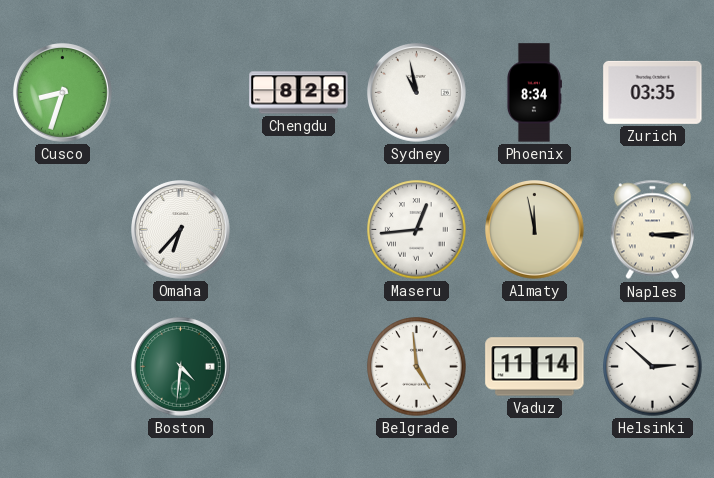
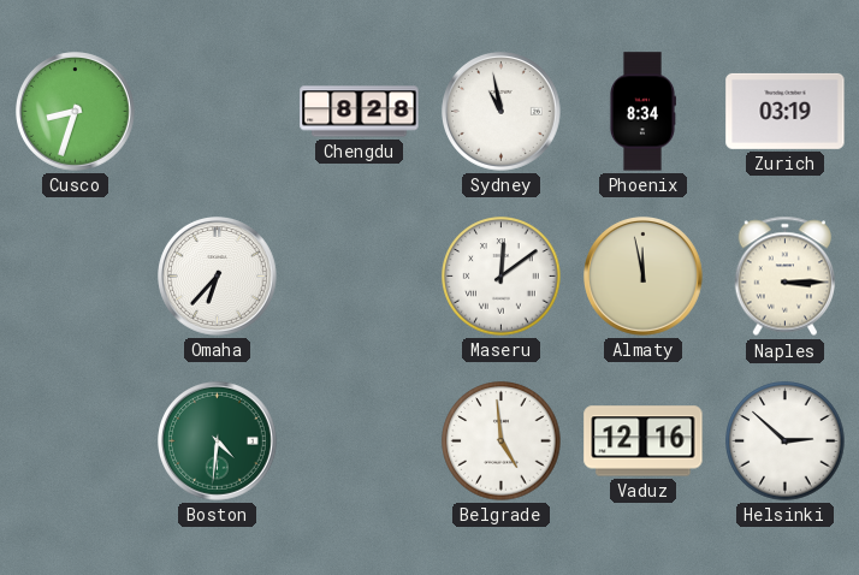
Zurich: 03:35 -> 03:19
Maseru: 12:44 -> 12:09
Vaduz: 11:14 -> 12:16
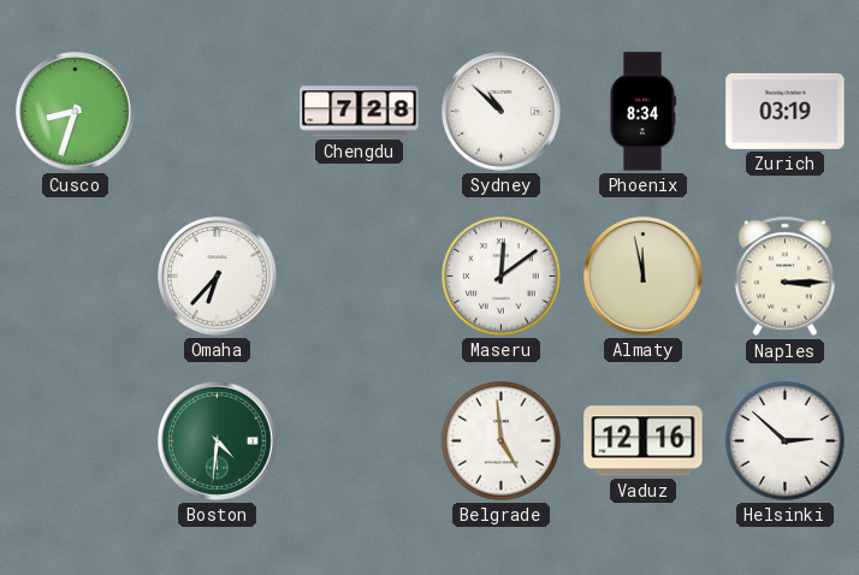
Chengdu: 8:28 -> 7:28
Sydney: 10:58 -> 10:52
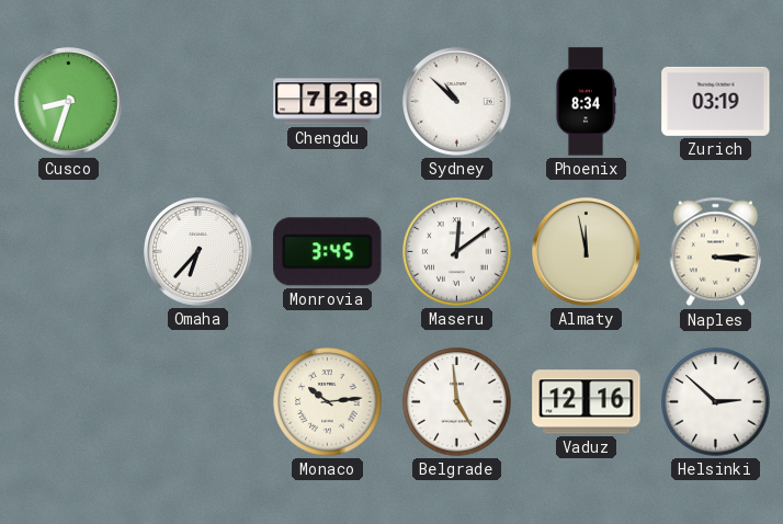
Monrovia: none -> 3:45
Boston: 4:31 -> none
Monaco: none -> 10:14
